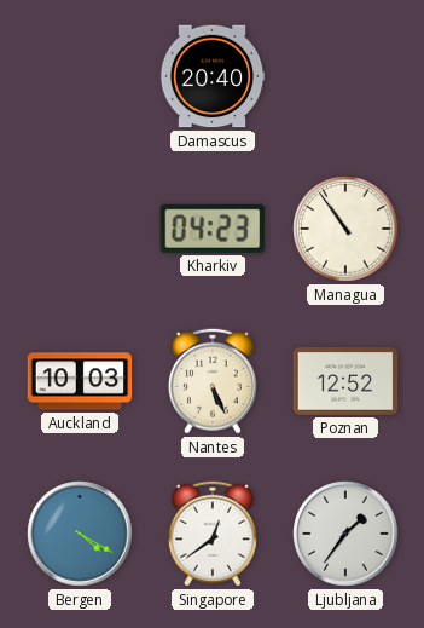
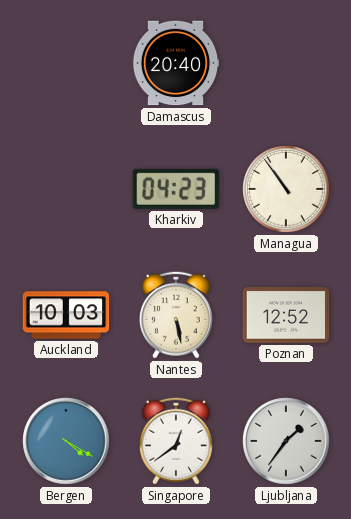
Nantes: 5:26 -> 5:28
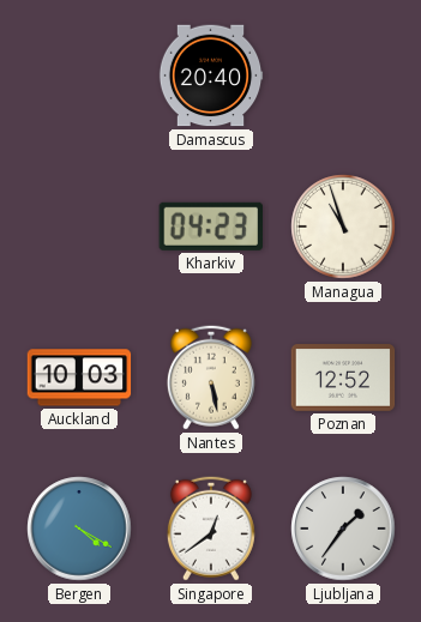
Managua: 10:54 -> 10:57
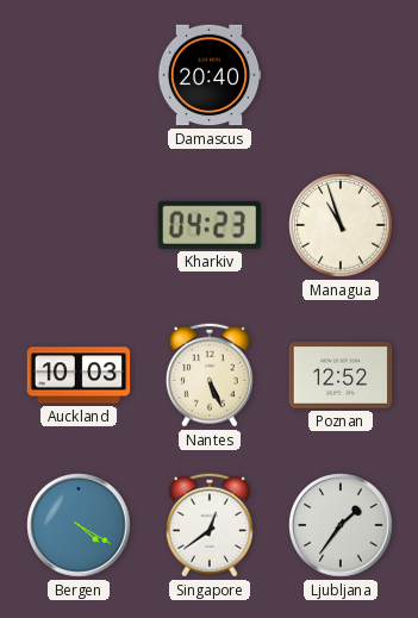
Nantes: 5:28 -> 5:26
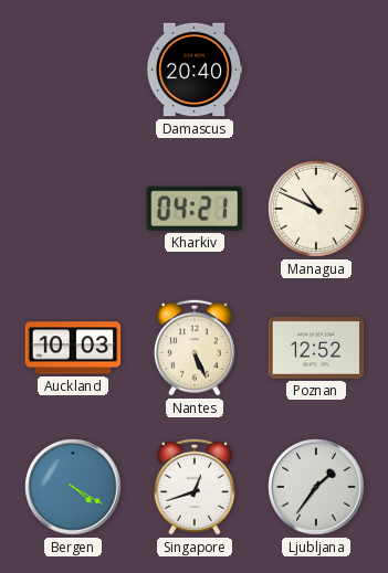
Kharkiv: 04:23 -> 04:21
Managua: 10:57 -> 10:49
Singapore: 12:39 -> 12:42
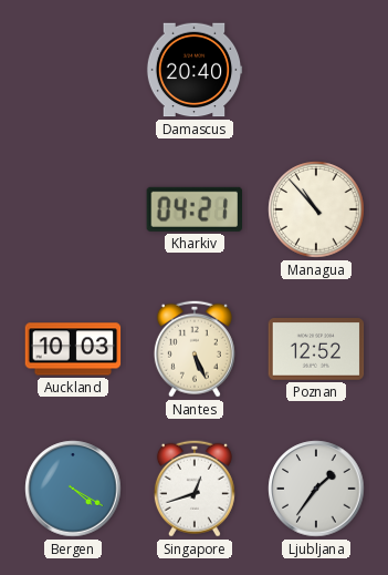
Managua: 10:49 -> 10:53
